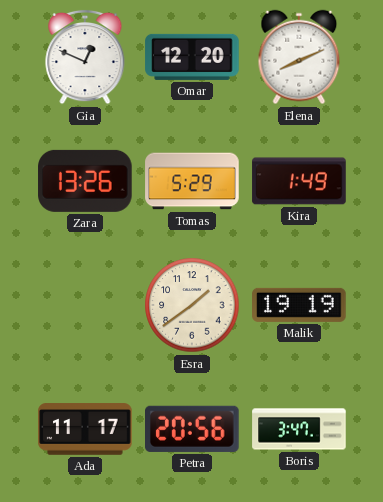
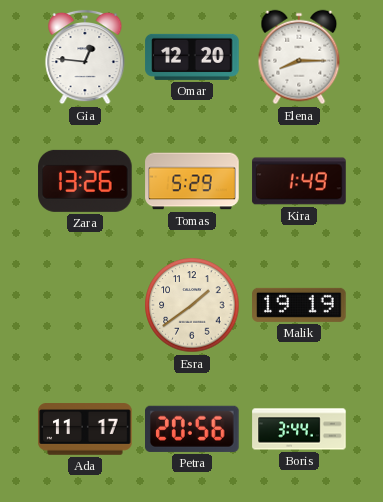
Gia: 12:49 -> 12:46
Elena: 8:11 -> 8:15
Boris: 3:47 -> 3:44
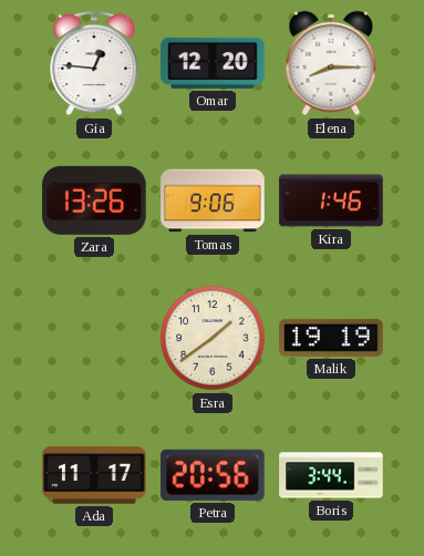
Tomas: 5:29 -> 9:06
Kira: 1:49 -> 1:46
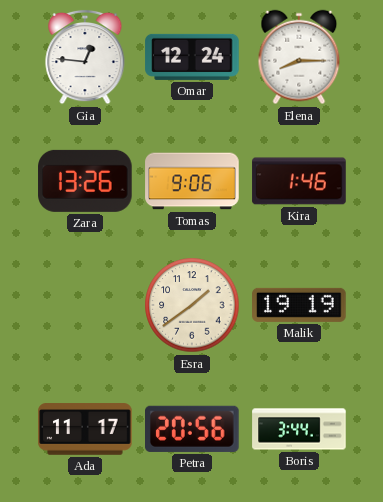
Omar: 12:20 -> 12:24
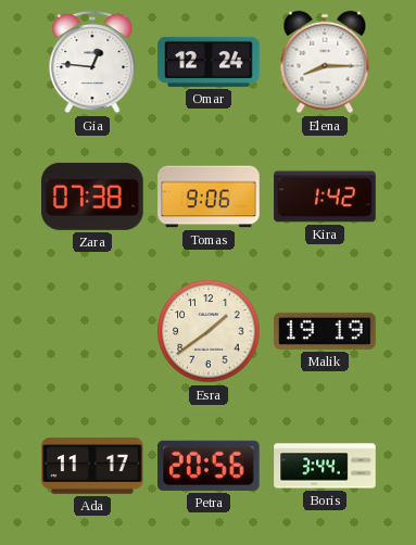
Zara: 13:26 -> 07:38
Kira: 1:46 -> 1:42
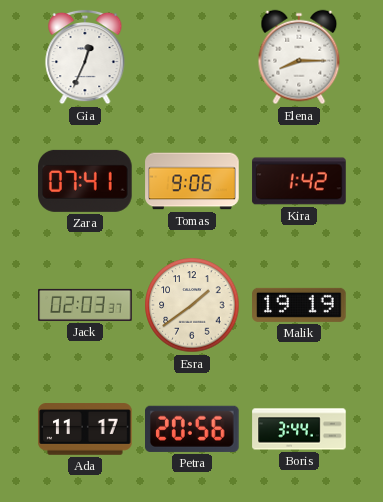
Gia: 12:46 -> 12:34
Omar: 12:24 -> none
Zara: 07:38 -> 07:41
Jack: none -> 02:03
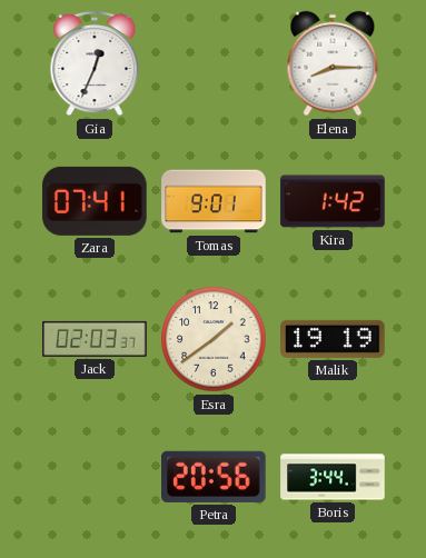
Tomas: 9:06 -> 9:01
Ada: 11:17 -> none
